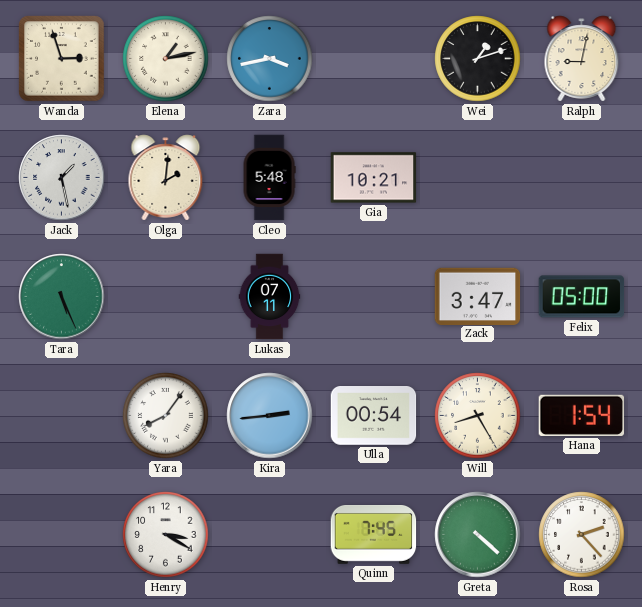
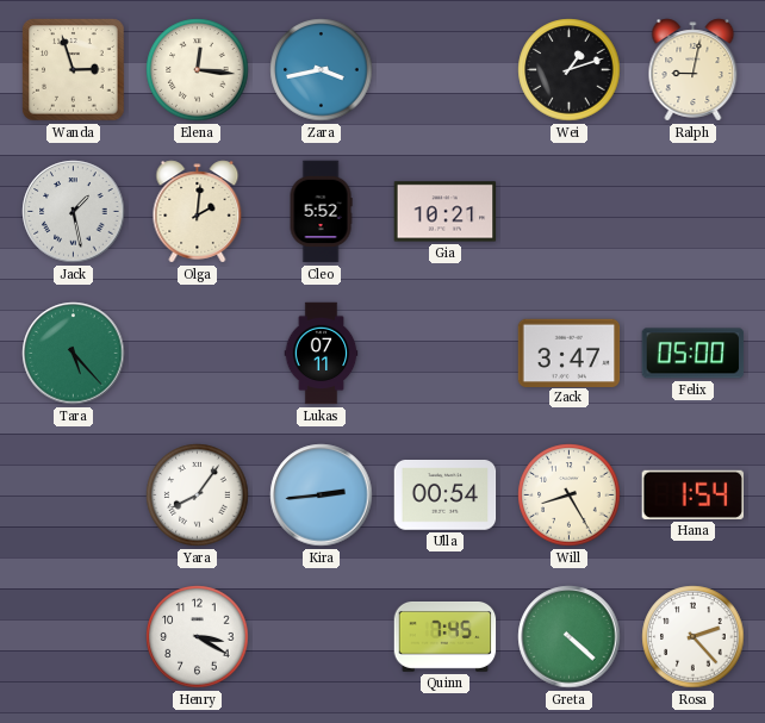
Elena: 1:13 -> 12:16
Cleo: 5:48 -> 5:52
Tara: 5:26 -> 5:23
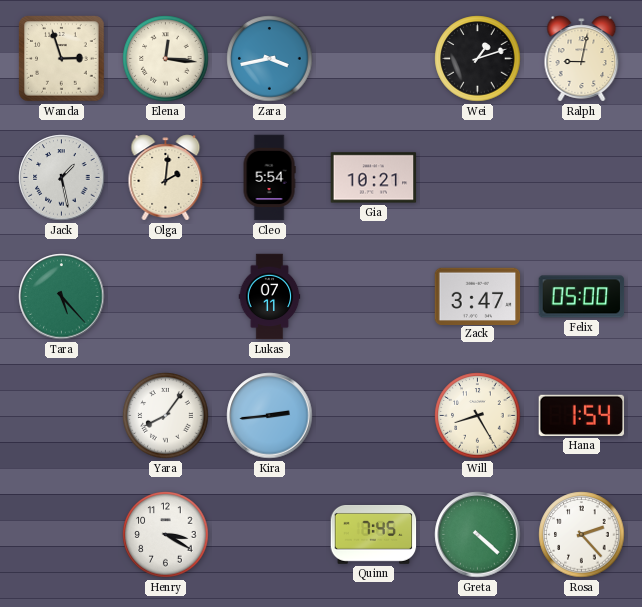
Cleo: 5:52 -> 5:54
Ulla: 00:54 -> none
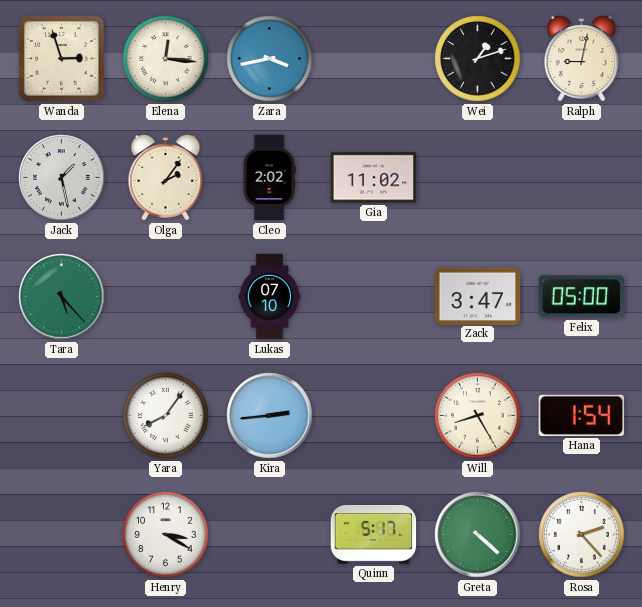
Olga: 2:01 -> 2:06
Cleo: 5:54 -> 2:02
Gia: 10:21 -> 11:02
Lukas: 07:11 -> 07:10
Quinn: 7:45 -> 5:17
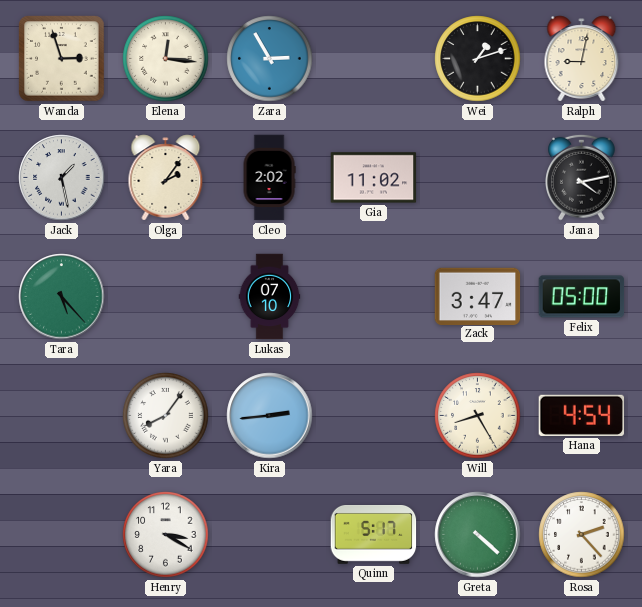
Zara: 3:43 -> 2:55
Jana: none -> 4:13
Hana: 1:54 -> 4:54
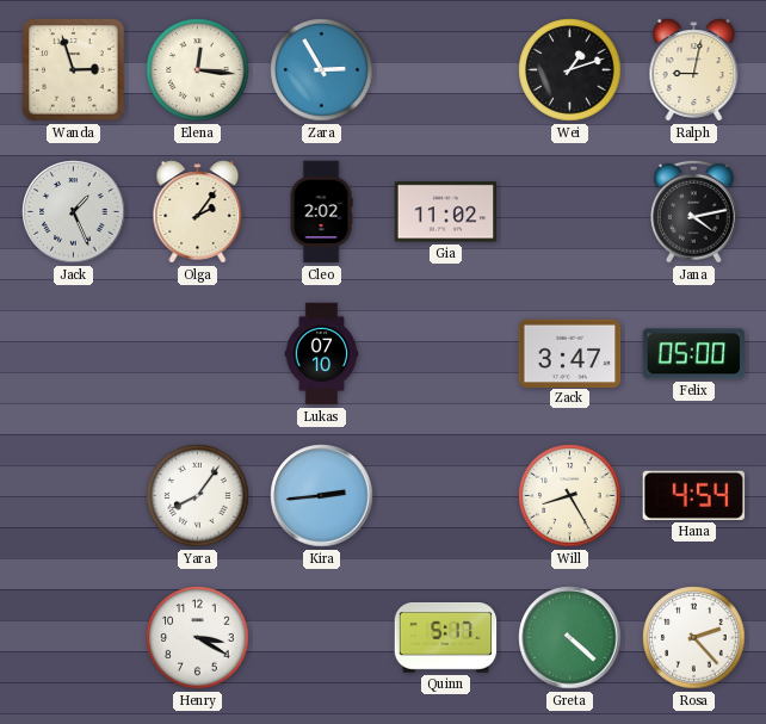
Jack: 1:28 -> 1:26
Tara: 5:23 -> none
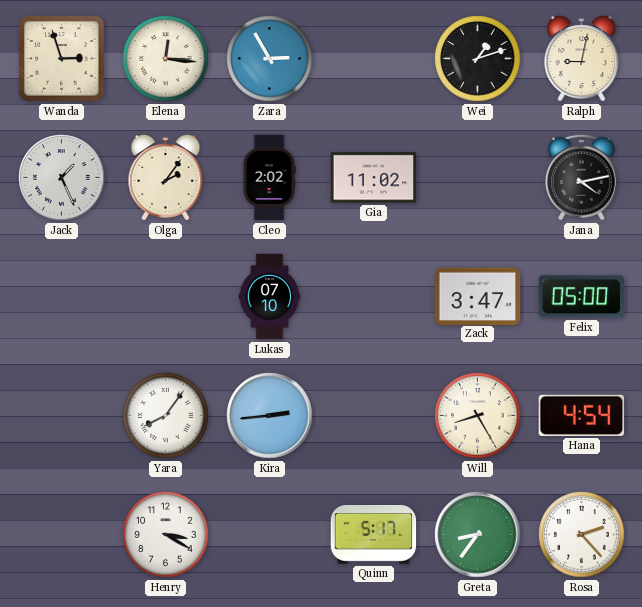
Greta: 4:22 -> 8:36
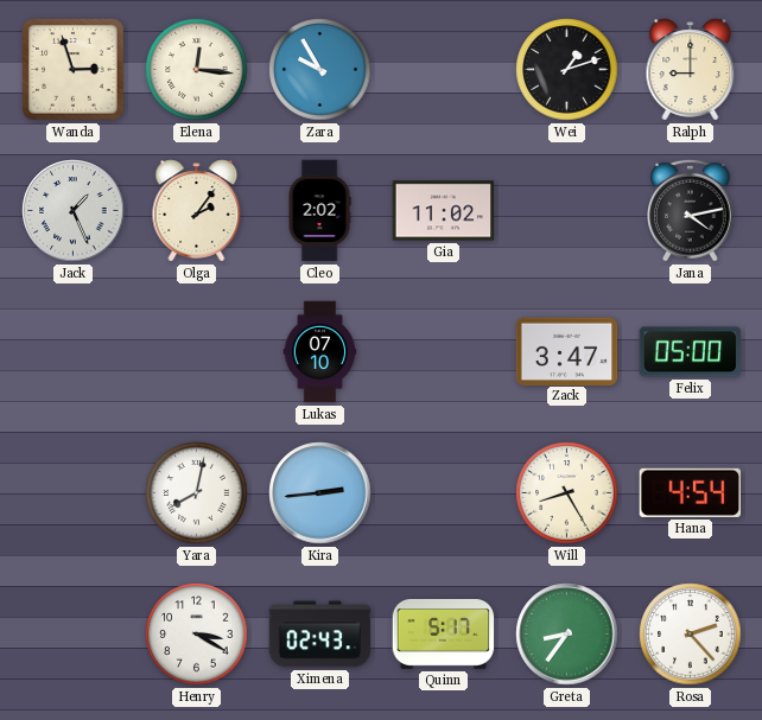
Zara: 2:55 -> 9:55
Ralph: 9:02 -> 9:00
Yara: 8:06 -> 8:02
Ximena: none -> 02:43
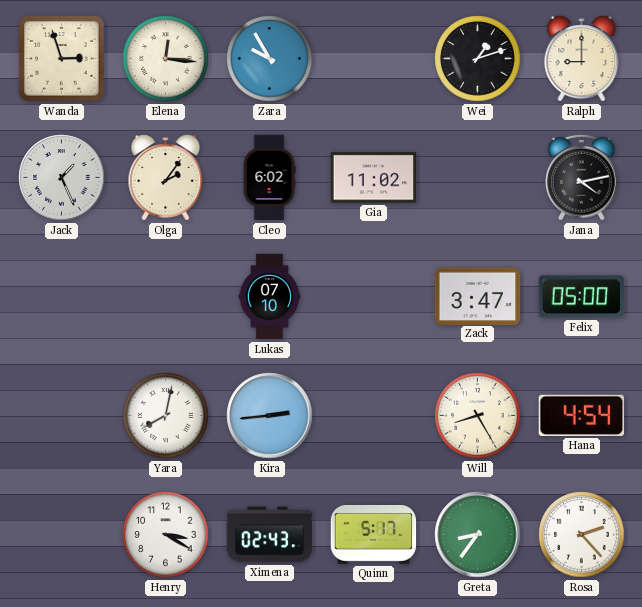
Cleo: 2:02 -> 6:02
